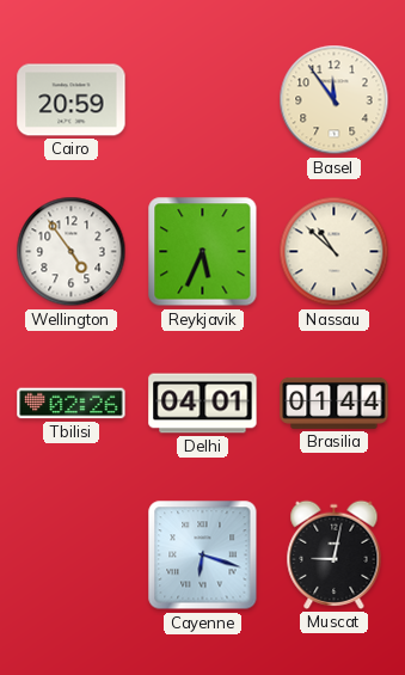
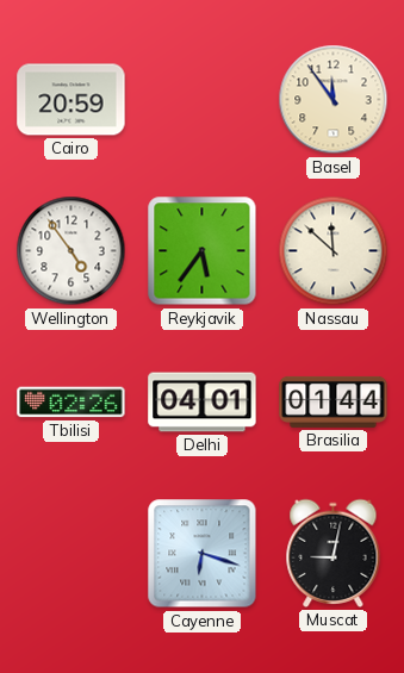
Reykjavik: 5:34 -> 5:36
Nassau: 10:52 -> 11:52
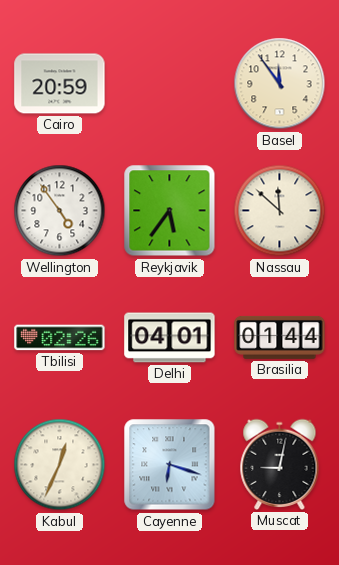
Kabul: none -> 12:34
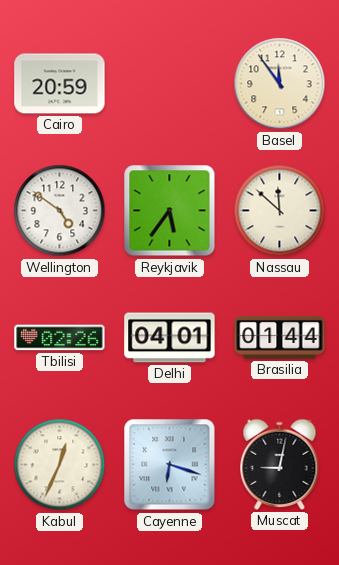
Wellington: 4:54 -> 4:51
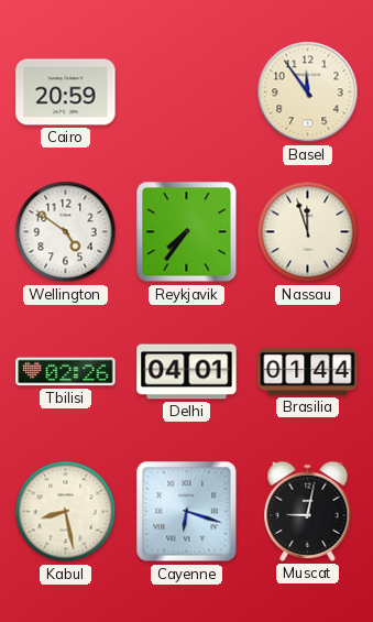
Reykjavik: 5:36 -> 7:36
Nassau: 11:52 -> 11:57
Kabul: 12:34 -> 8:28
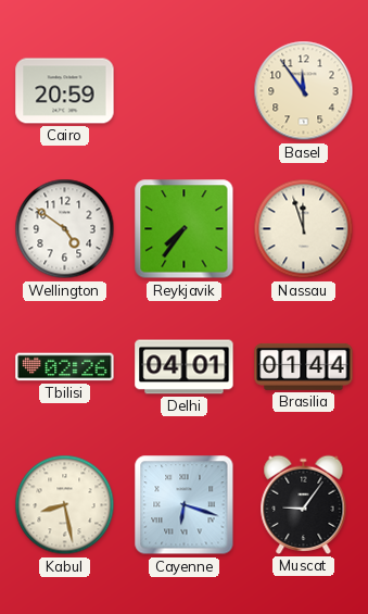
Muscat: 9:02 -> 9:06
